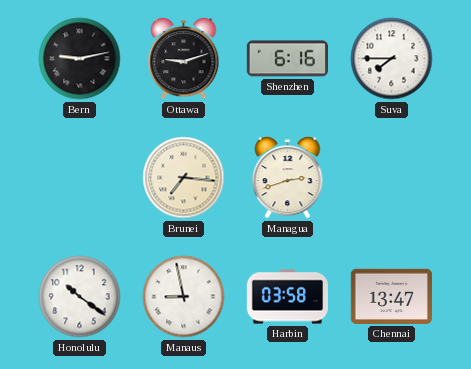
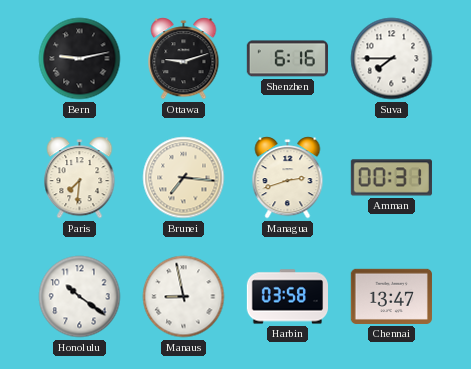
Paris: none -> 7:31
Amman: none -> 00:31
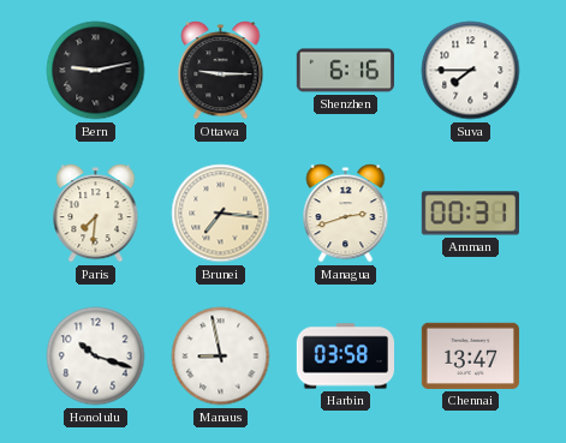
Ottawa: 9:12 -> 9:15
Honolulu: 10:21 -> 10:18
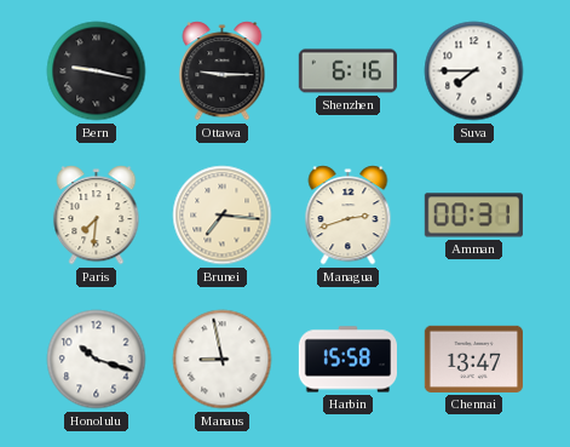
Bern: 9:13 -> 9:17
Harbin: 03:58 -> 15:58
